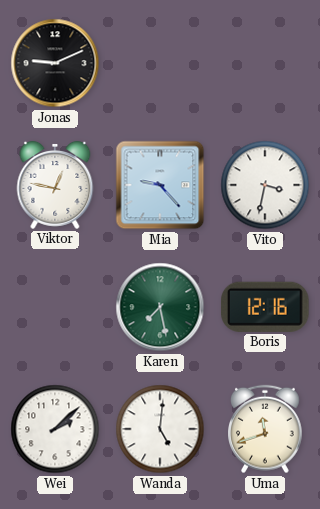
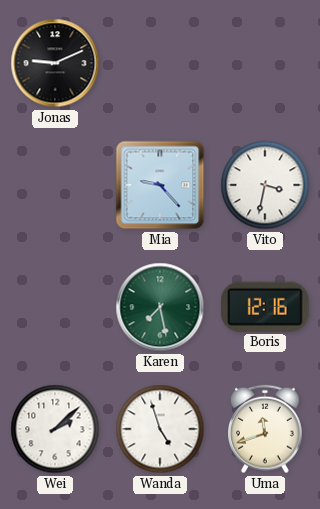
Viktor: 12:47 -> none
Wanda: 5:01 -> 4:57
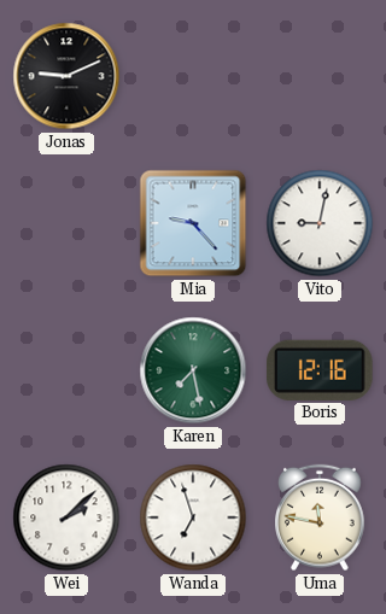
Vito: 3:32 -> 9:02
Wanda: 4:57 -> 6:57
Uma: 11:42 -> 11:47
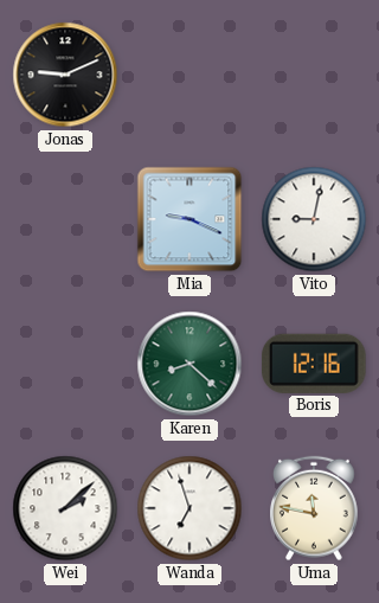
Mia: 9:23 -> 9:19
Karen: 7:28 -> 8:22
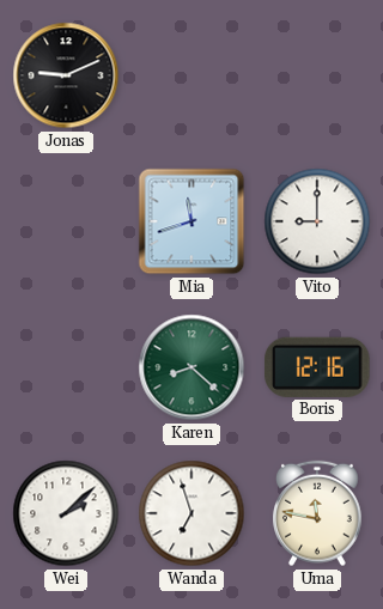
Mia: 9:19 -> 11:42
Vito: 9:02 -> 9:00
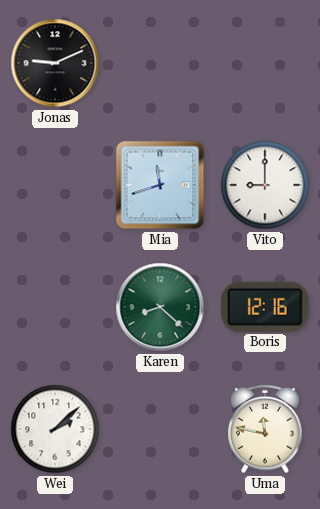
Wanda: 6:57 -> none
